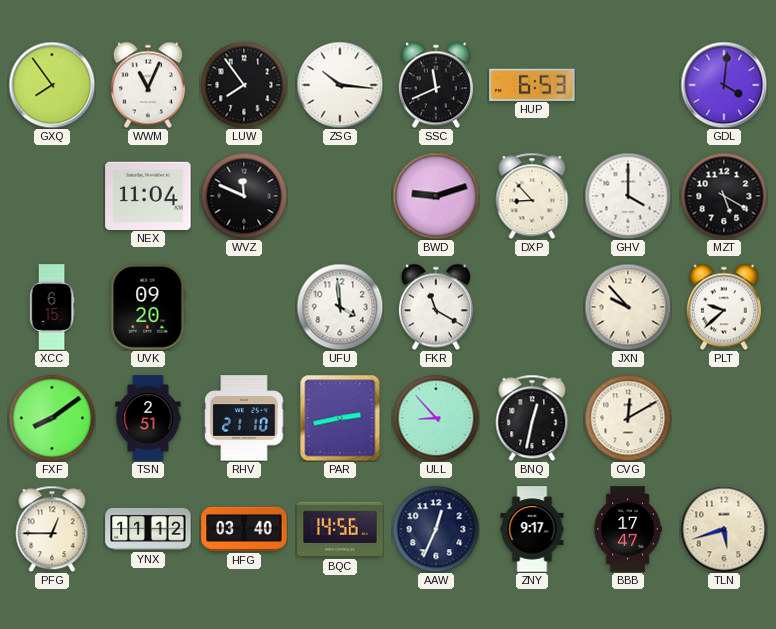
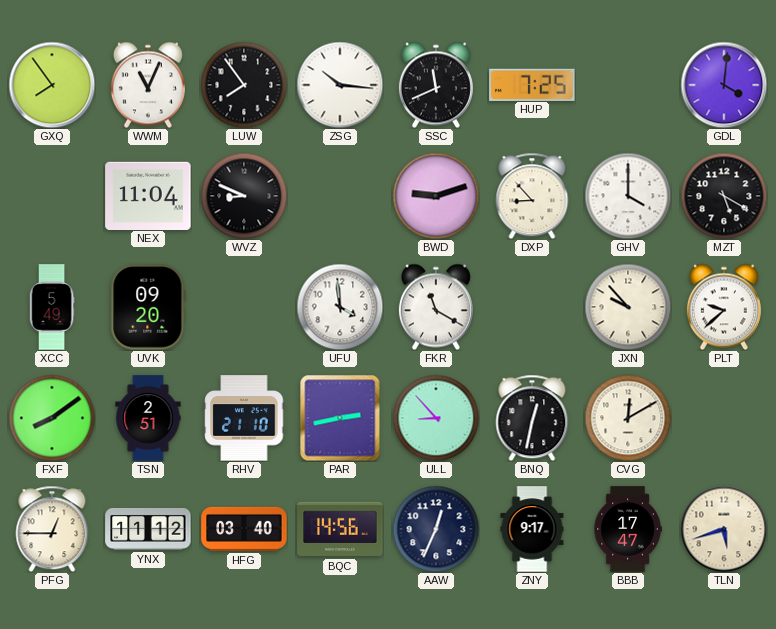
HUP: 6:53 -> 7:25
WVZ: 11:49 -> 8:49
XCC: 6:15 -> 5:49
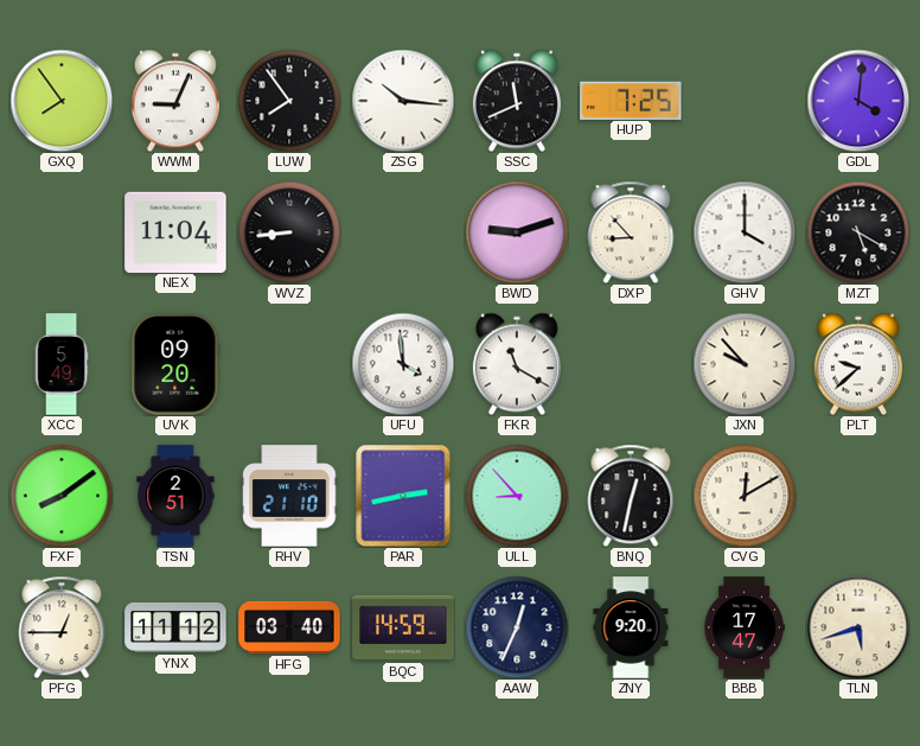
WWM: 11:04 -> 9:04
WVZ: 8:49 -> 8:44
BQC: 14:56 -> 14:59
ZNY: 9:17 -> 9:20
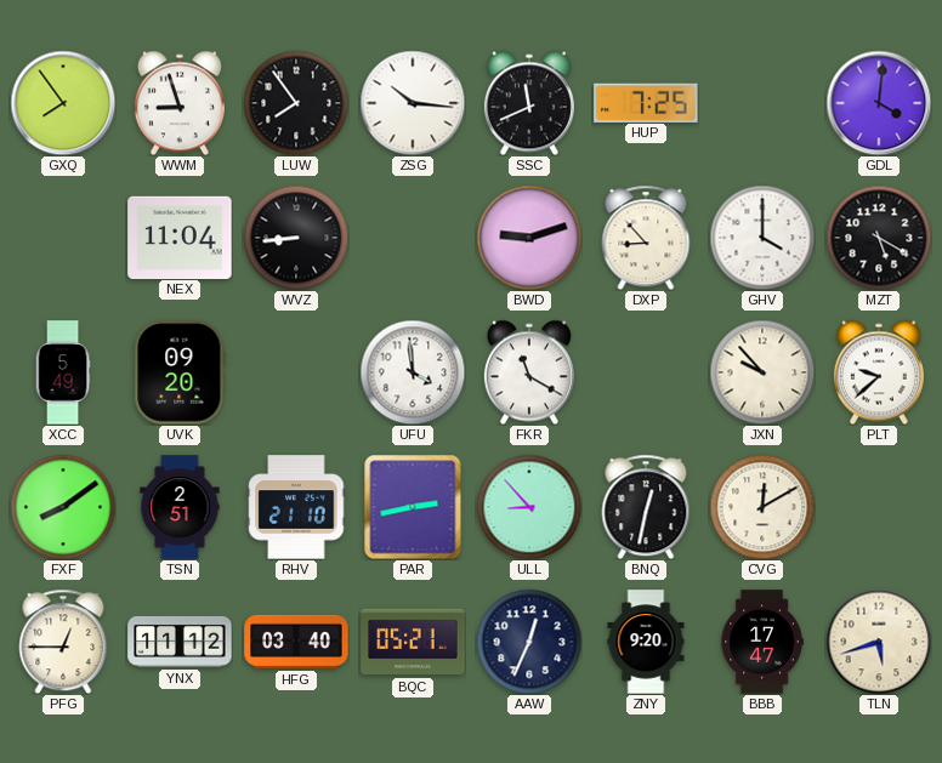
WWM: 9:04 -> 8:57
BQC: 14:59 -> 05:21
